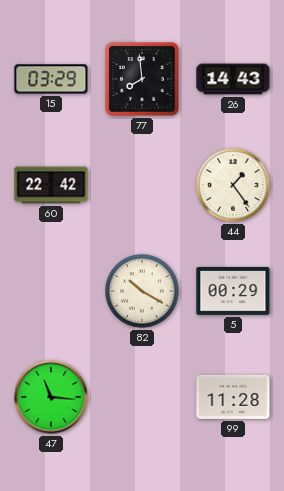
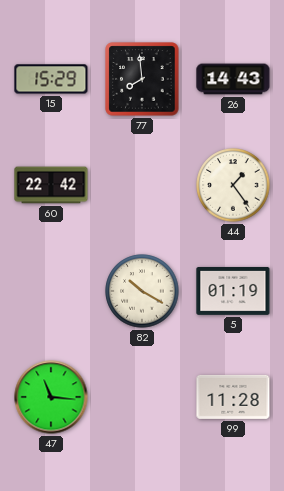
15: 03:29 -> 15:29
5: 00:29 -> 01:19
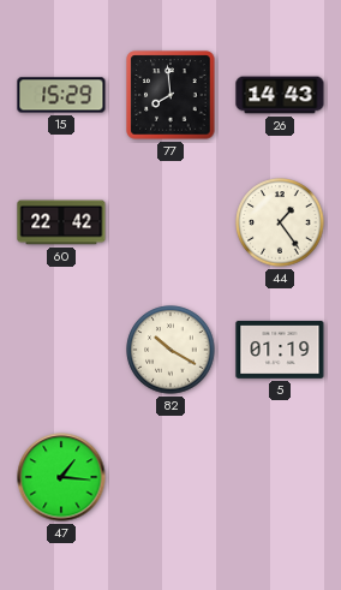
47: 11:16 -> 1:16
99: 11:28 -> none
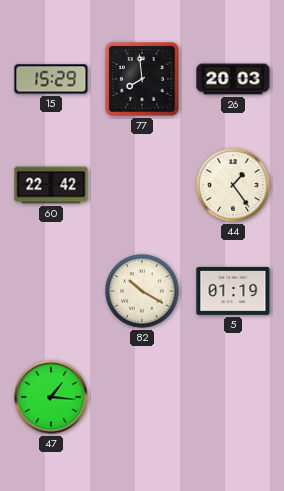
26: 14:43 -> 20:03
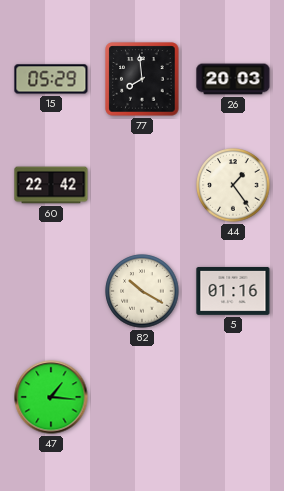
15: 15:29 -> 05:29
5: 01:19 -> 01:16
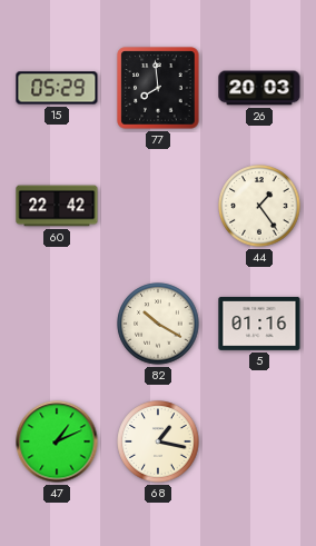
47: 1:16 -> 1:11
68: none -> 1:17
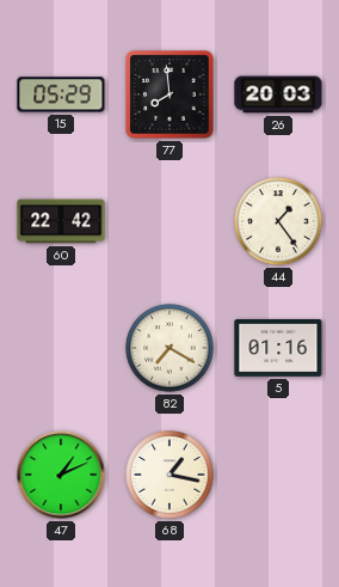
82: 10:20 -> 7:20
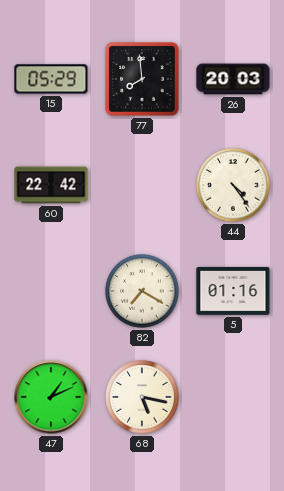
44: 1:24 -> 4:24
68: 1:17 -> 5:17
